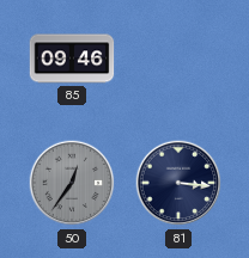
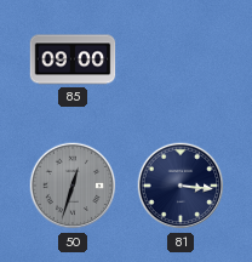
85: 09:46 -> 09:00
50: 12:36 -> 12:33
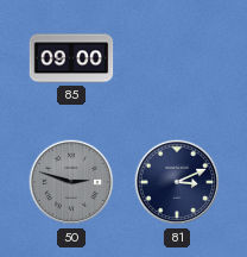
50: 12:33 -> 2:48
81: 3:16 -> 3:11
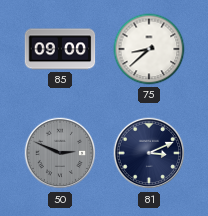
75: none -> 8:38
50: 2:48 -> 2:49
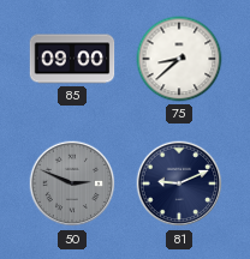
81: 3:11 -> 9:11
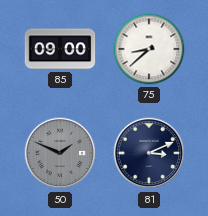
50: 2:49 -> 1:49
81: 9:11 -> 3:11
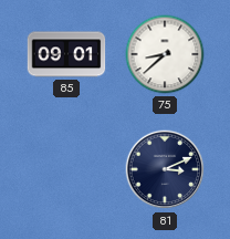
85: 09:00 -> 09:01
50: 1:49 -> none
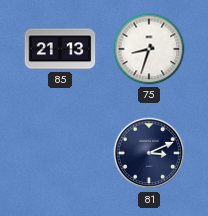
85: 09:01 -> 21:13
75: 8:38 -> 8:33
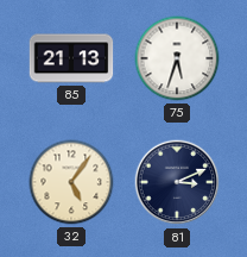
75: 8:33 -> 5:33
32: none -> 5:06
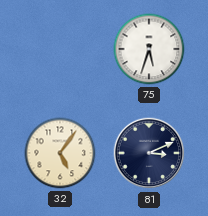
85: 21:13 -> none
